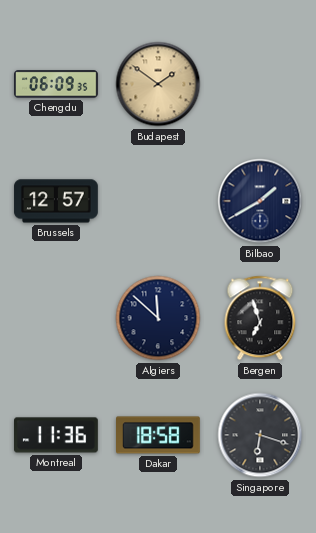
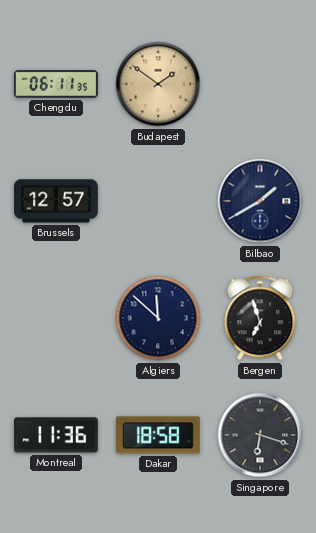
Chengdu: 06:09 -> 06:11
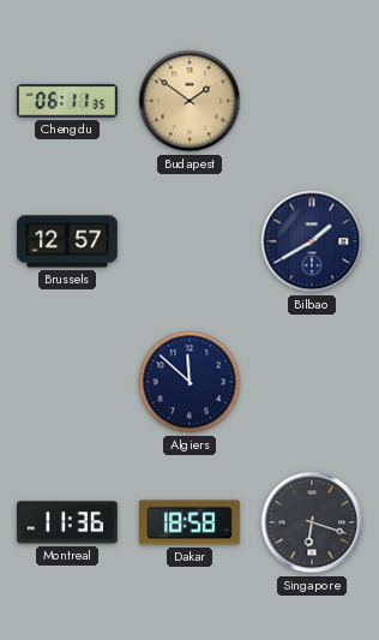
Bergen: 6:57 -> none
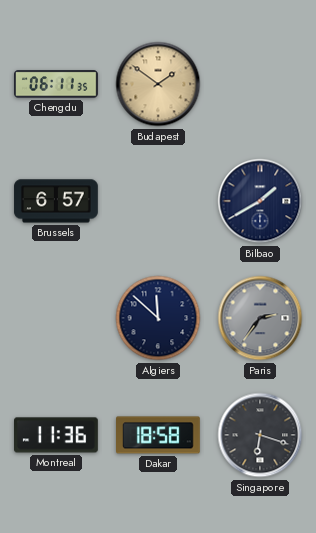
Brussels: 12:57 -> 6:57
Paris: none -> 2:36
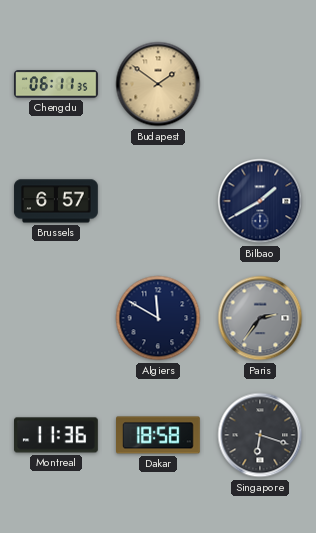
Algiers: 11:52 -> 11:50
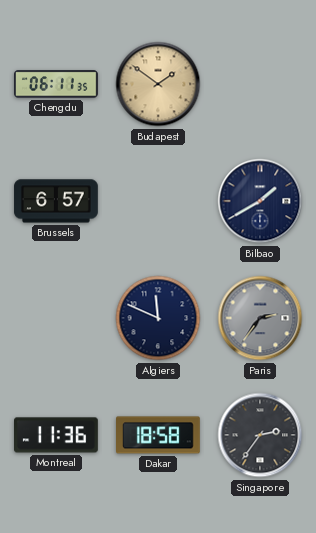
Algiers: 11:50 -> 11:49
Singapore: 6:18 -> 2:36
